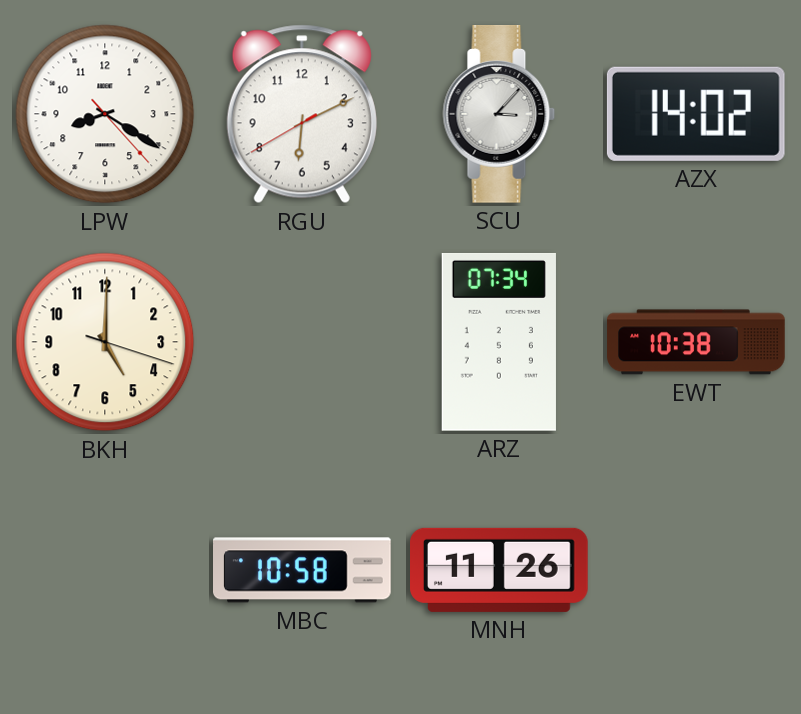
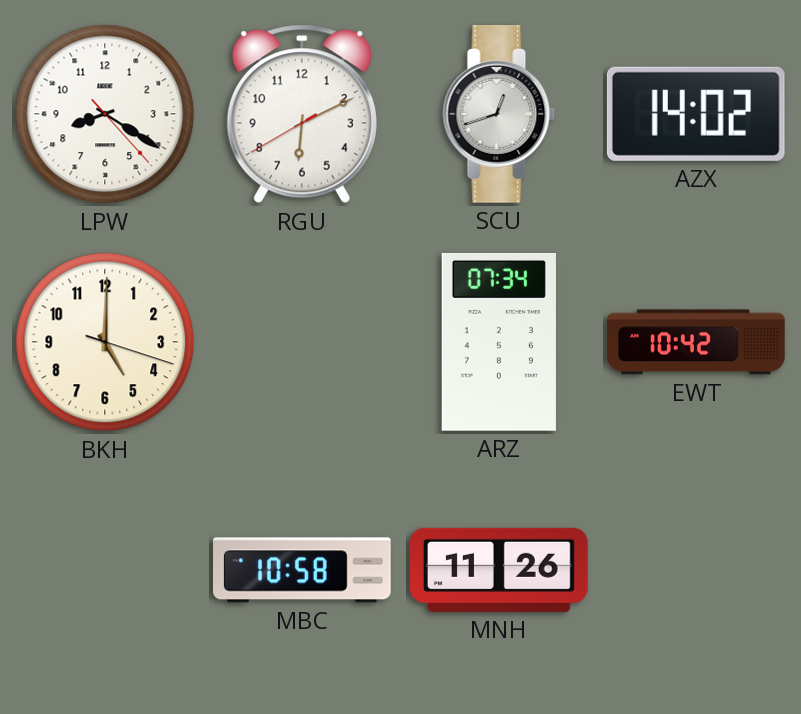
SCU: 3:07 -> 12:42
EWT: 10:38 -> 10:42
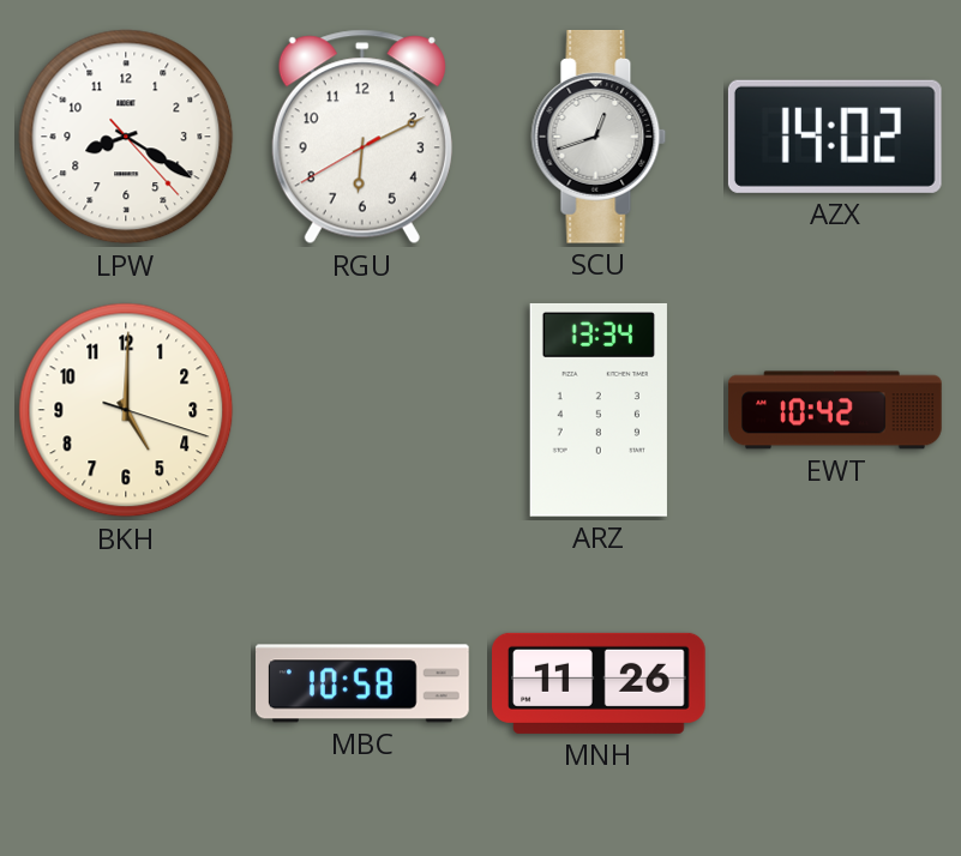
ARZ: 07:34 -> 13:34
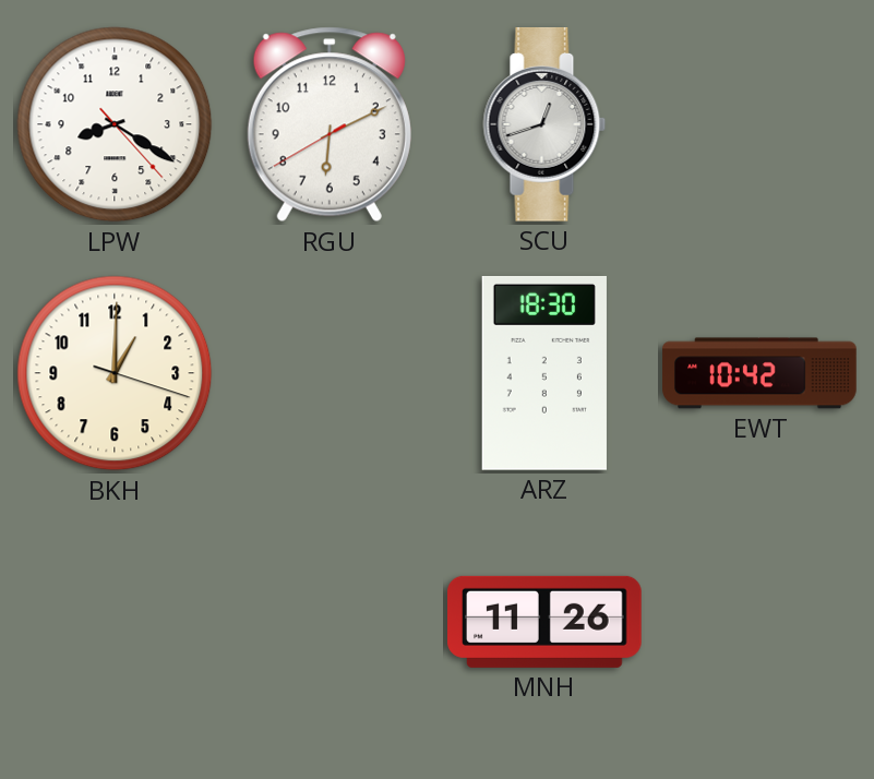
AZX: 14:02 -> none
BKH: 5:00 -> 1:00
ARZ: 13:34 -> 18:30
MBC: 10:58 -> none
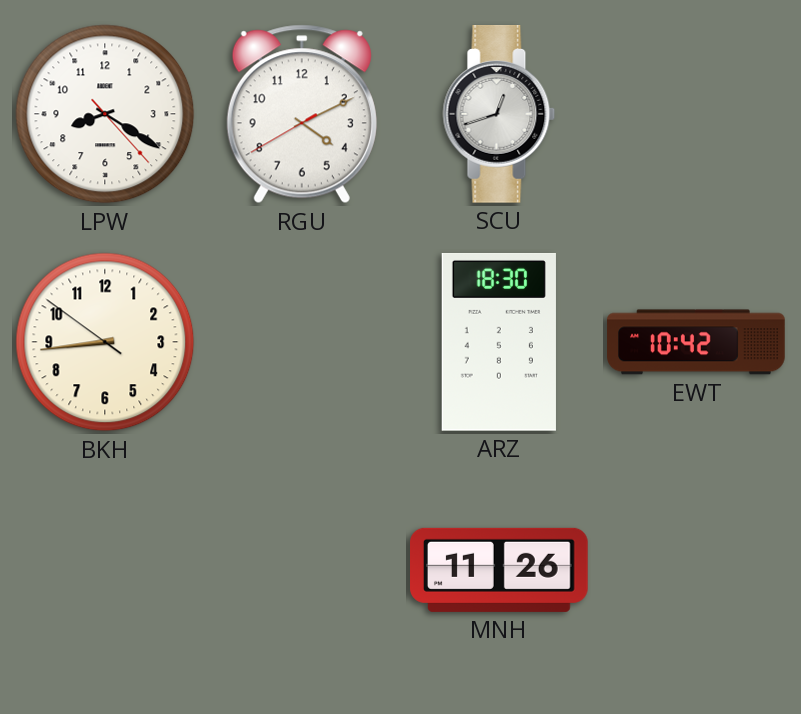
RGU: 6:10 -> 4:10
BKH: 1:00 -> 8:43
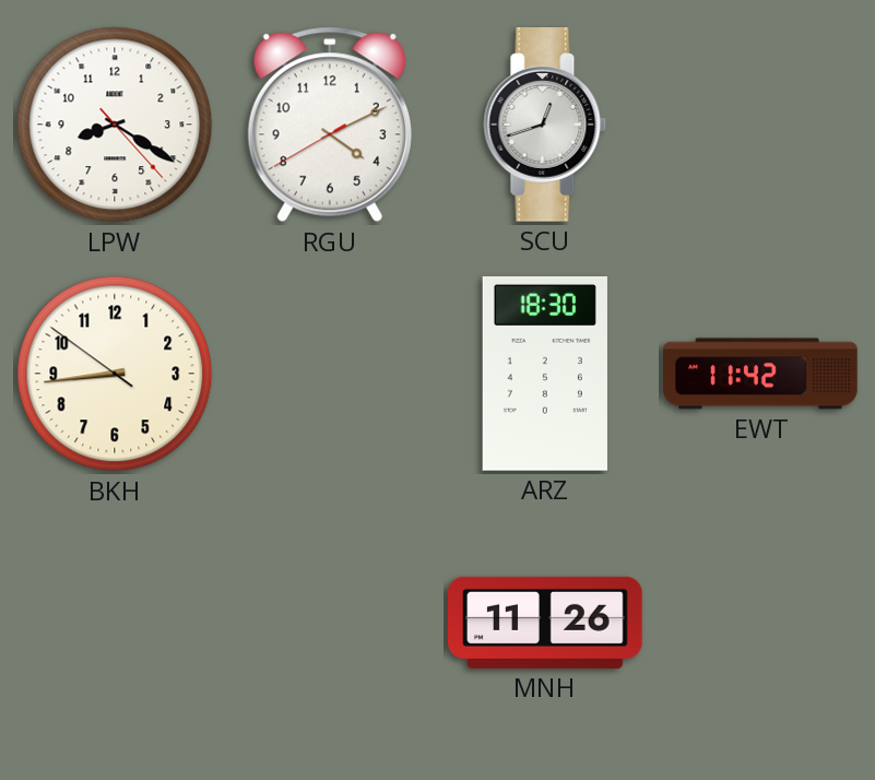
EWT: 10:42 -> 11:42
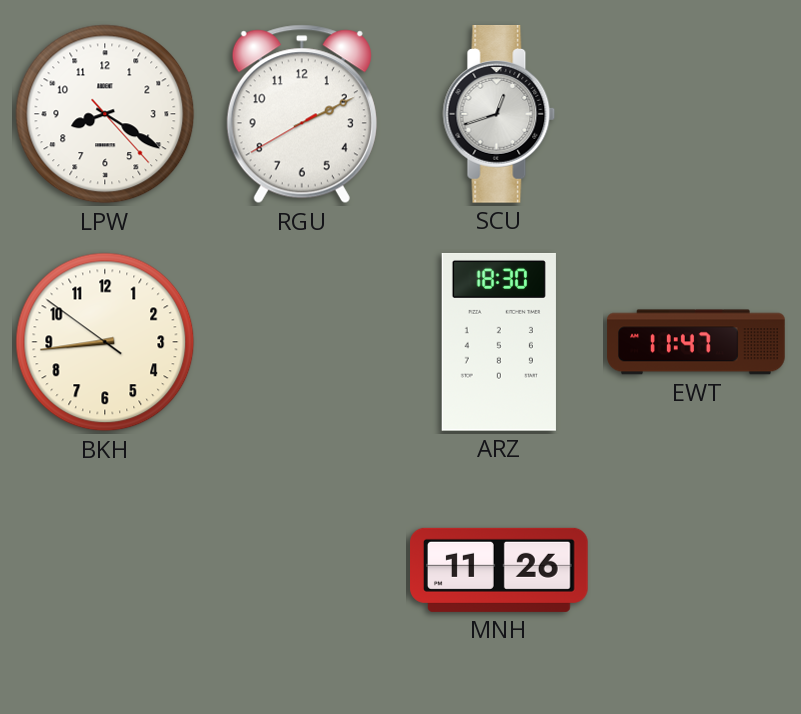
RGU: 4:10 -> 2:10
EWT: 11:42 -> 11:47
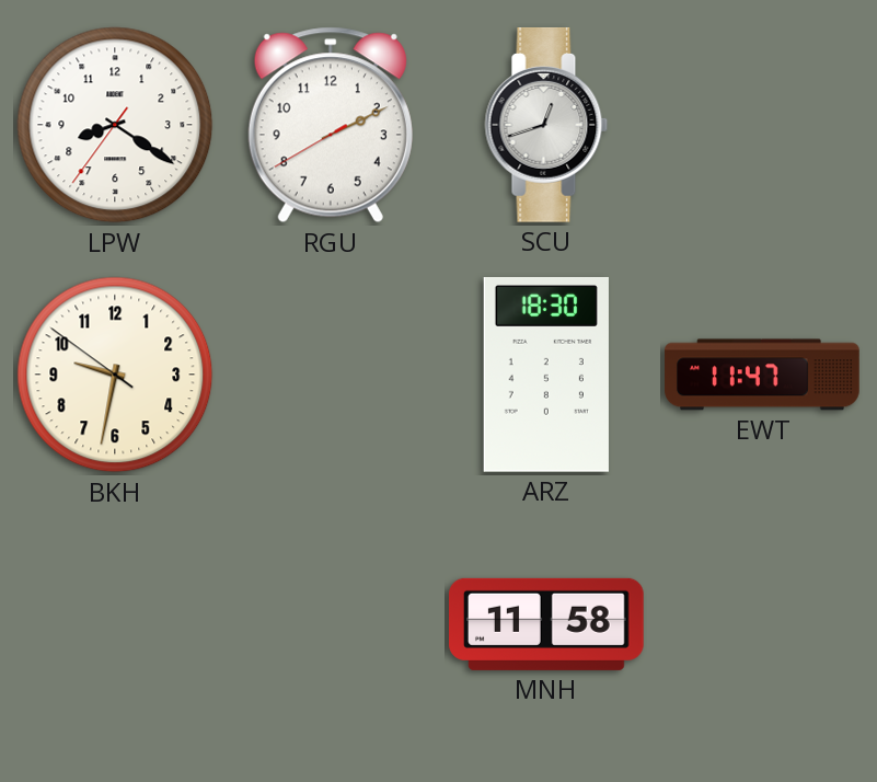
LPW: 8:20:23 -> 8:20:36
BKH: 8:43 -> 9:31
MNH: 11:26 -> 11:58
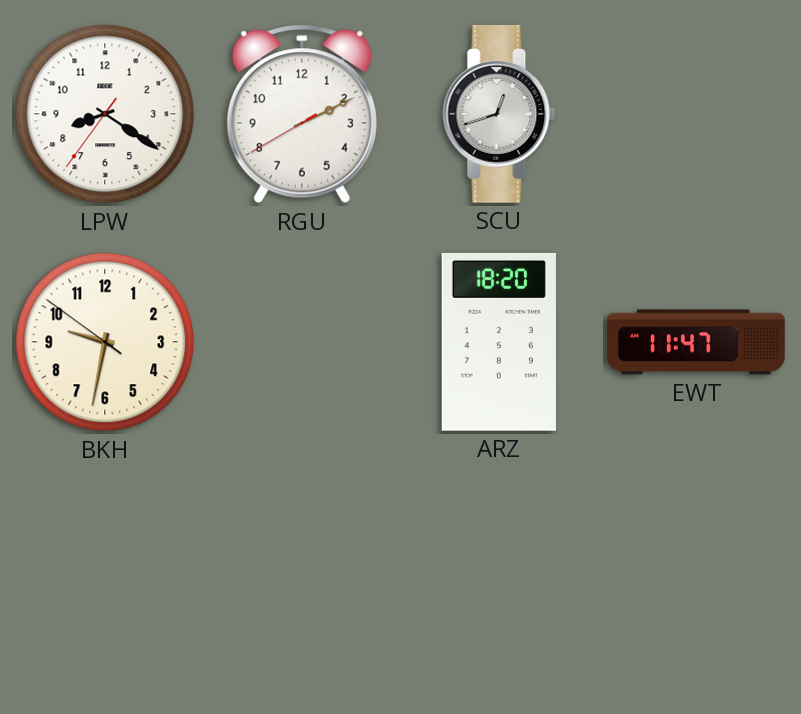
ARZ: 18:30 -> 18:20
MNH: 11:58 -> none
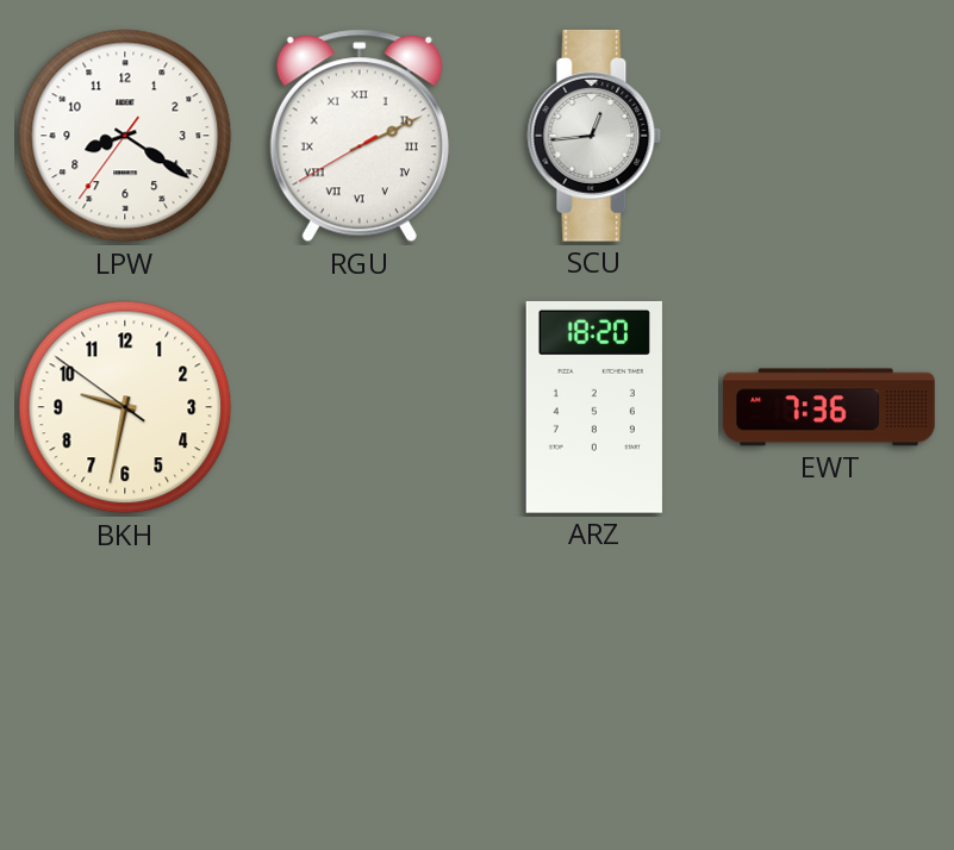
RGU numerals: Arabic -> Roman
SCU: 12:42 -> 12:44
EWT: 11:47 -> 7:36
